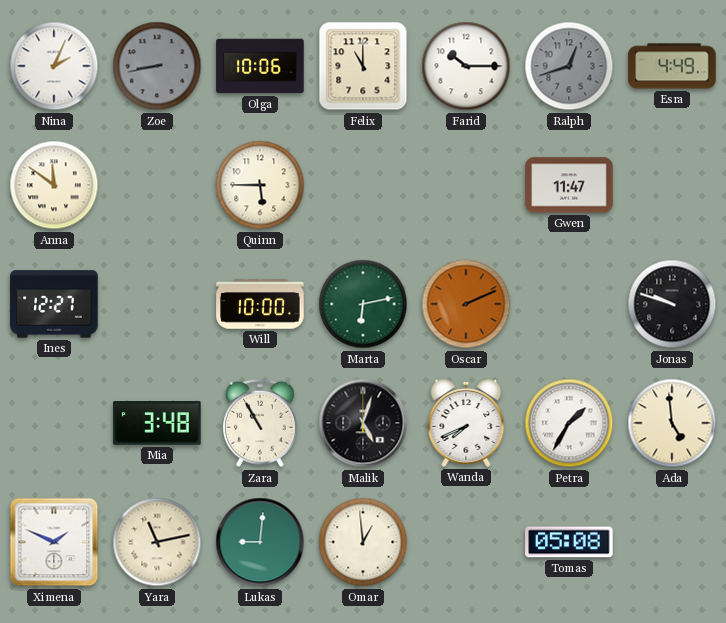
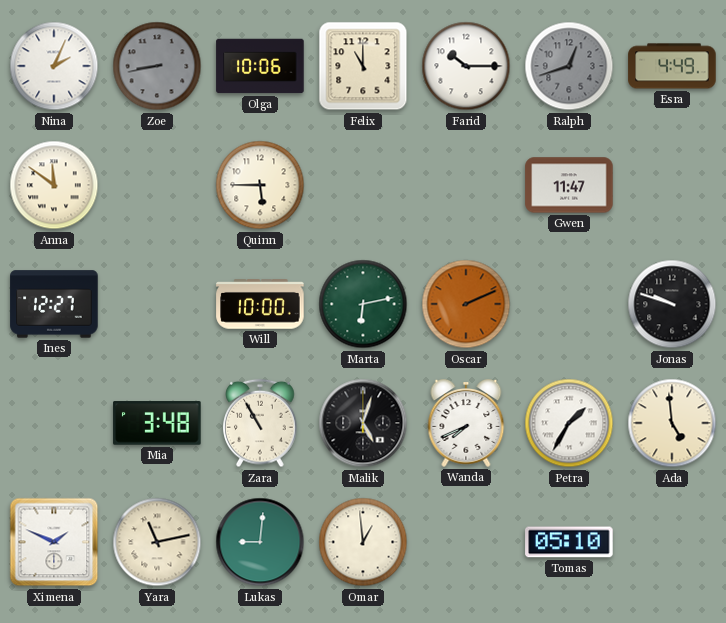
Tomas: 05:08 -> 05:10
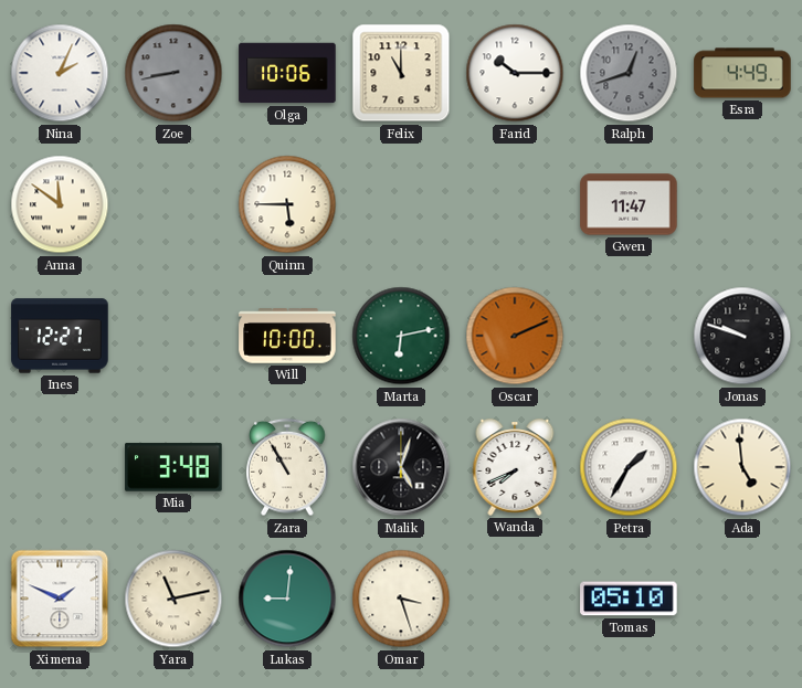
Omar: 12:59 -> 3:27
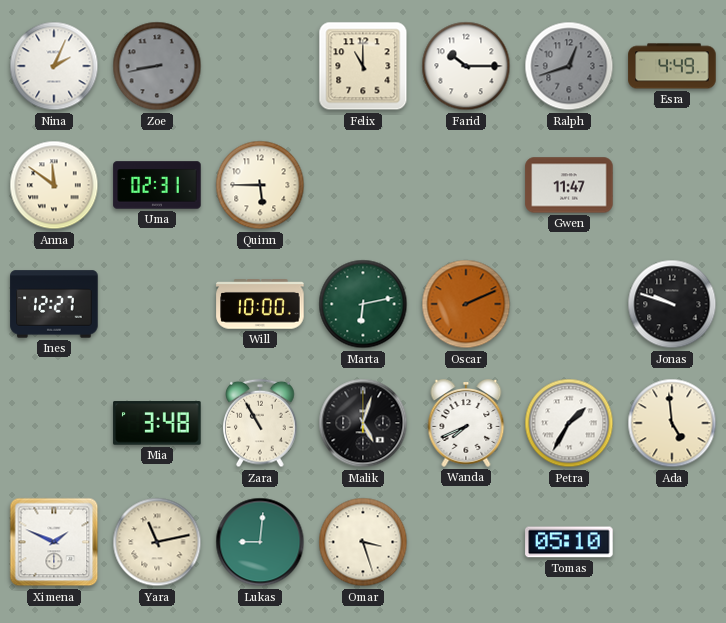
Olga: 10:06 -> none
Uma: none -> 02:31
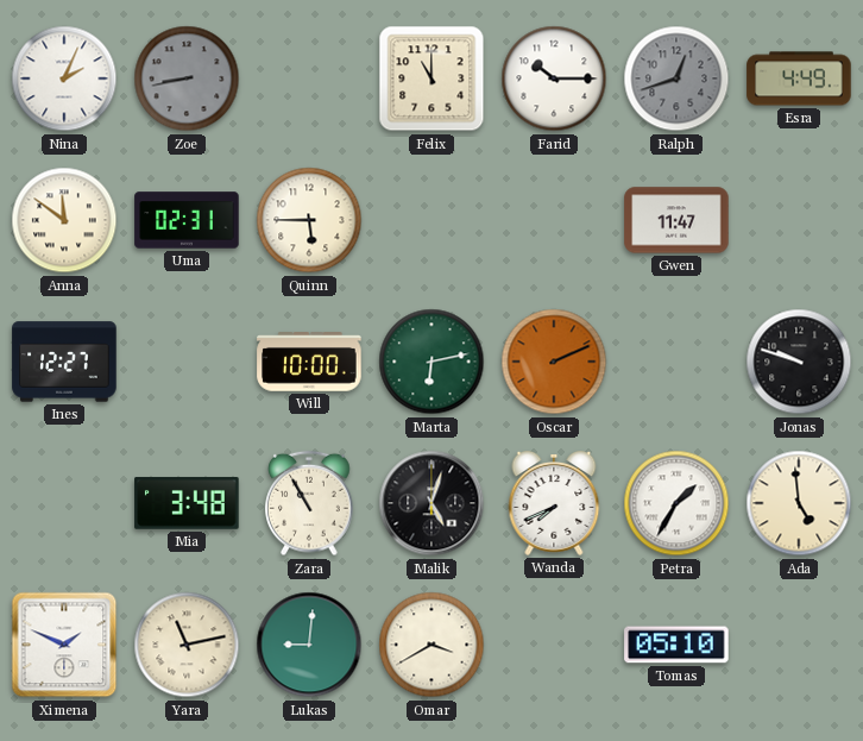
Omar: 3:27 -> 3:40
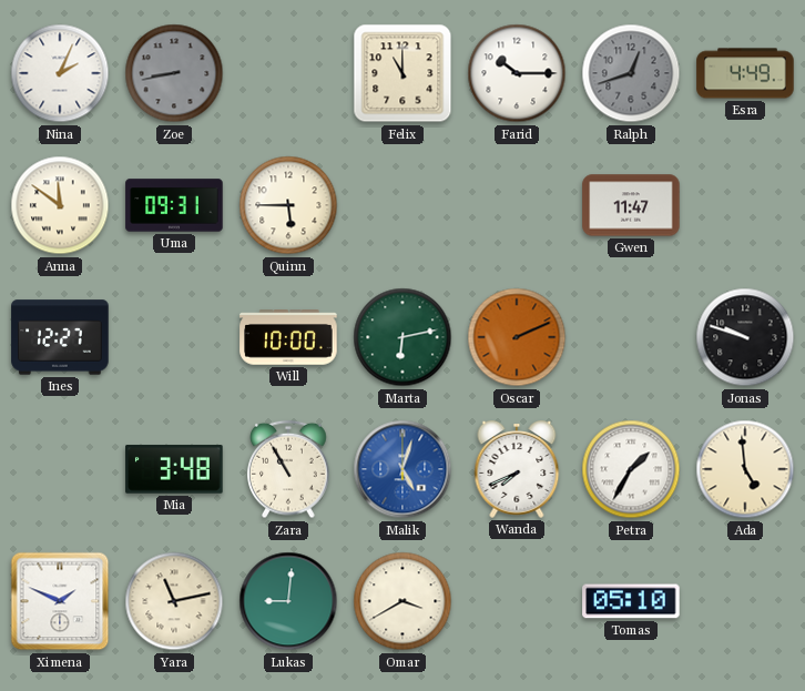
Uma: 02:31 -> 09:31
Malik dial: black -> blue
